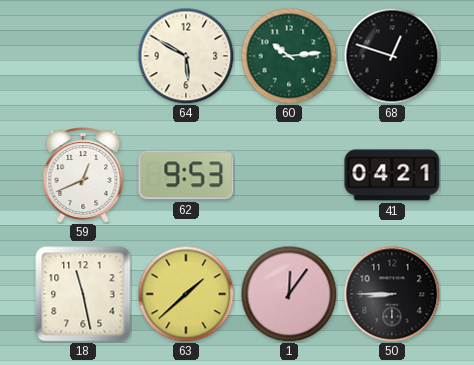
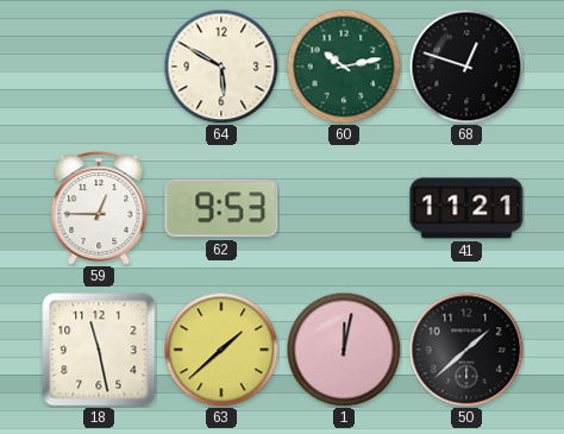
60: 10:14 -> 10:13
59: 12:41 -> 12:45
41: 04:21 -> 11:21
1: 12:06 -> 12:02
50: 8:45 -> 1:38
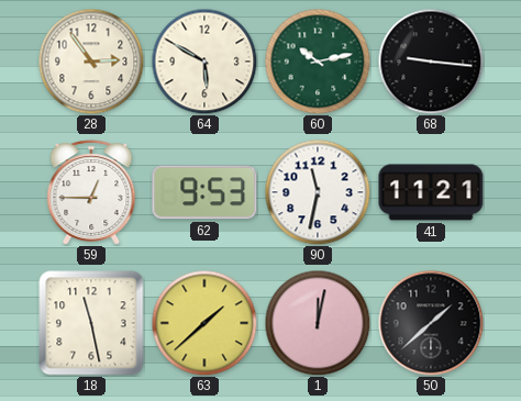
28: none -> 2:54
68: 12:48 -> 9:16
90: none -> 11:32
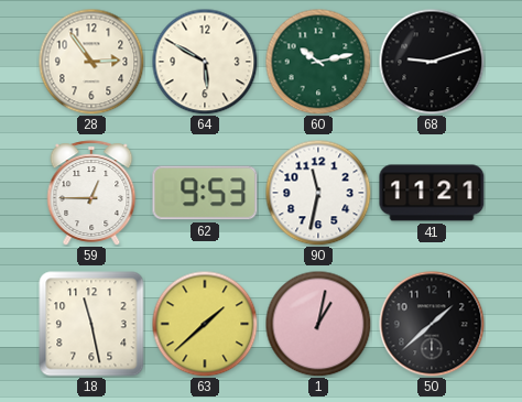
68: 9:16 -> 9:12
1: 12:02 -> 1:02
